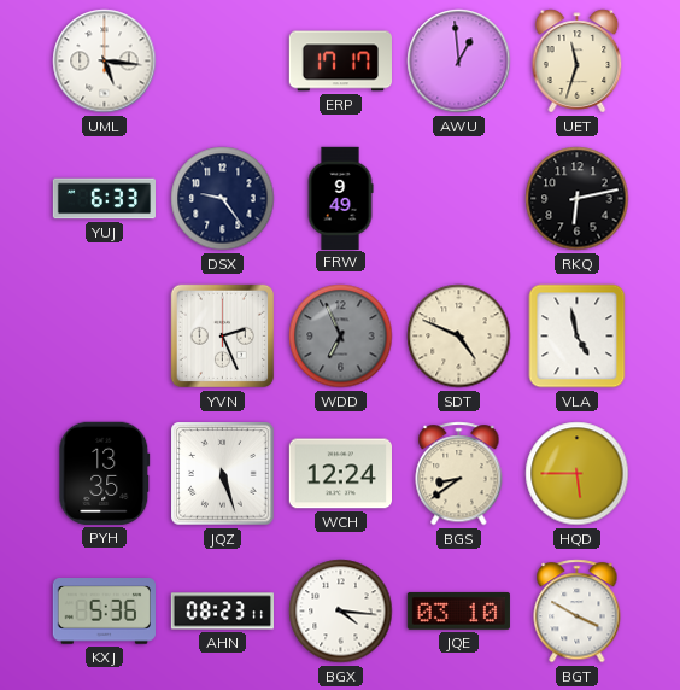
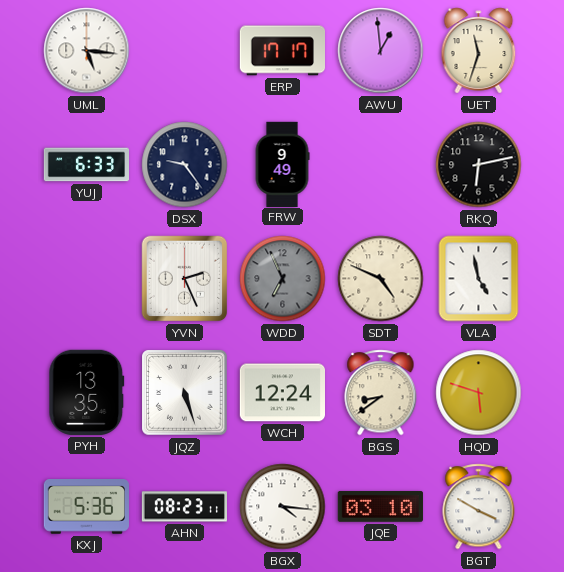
HQD: 5:45 -> 5:48
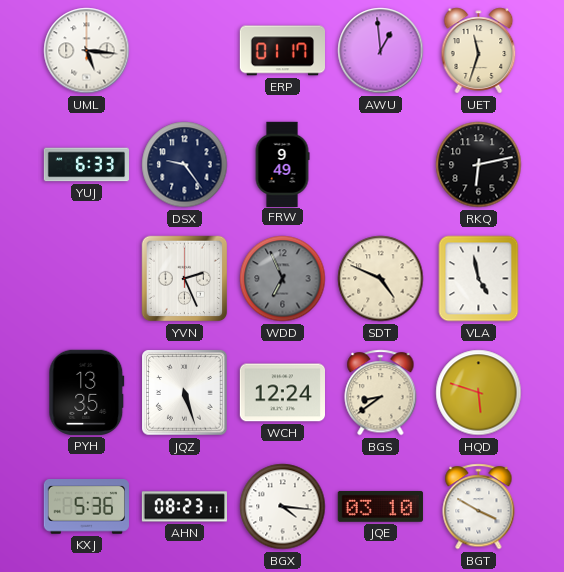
ERP: 17:17 -> 01:17
